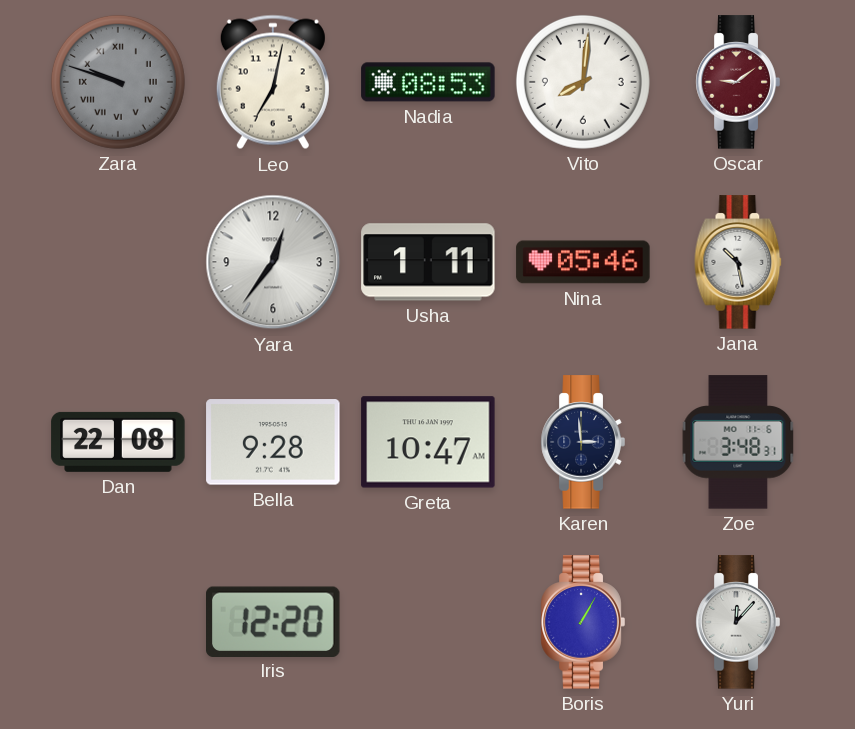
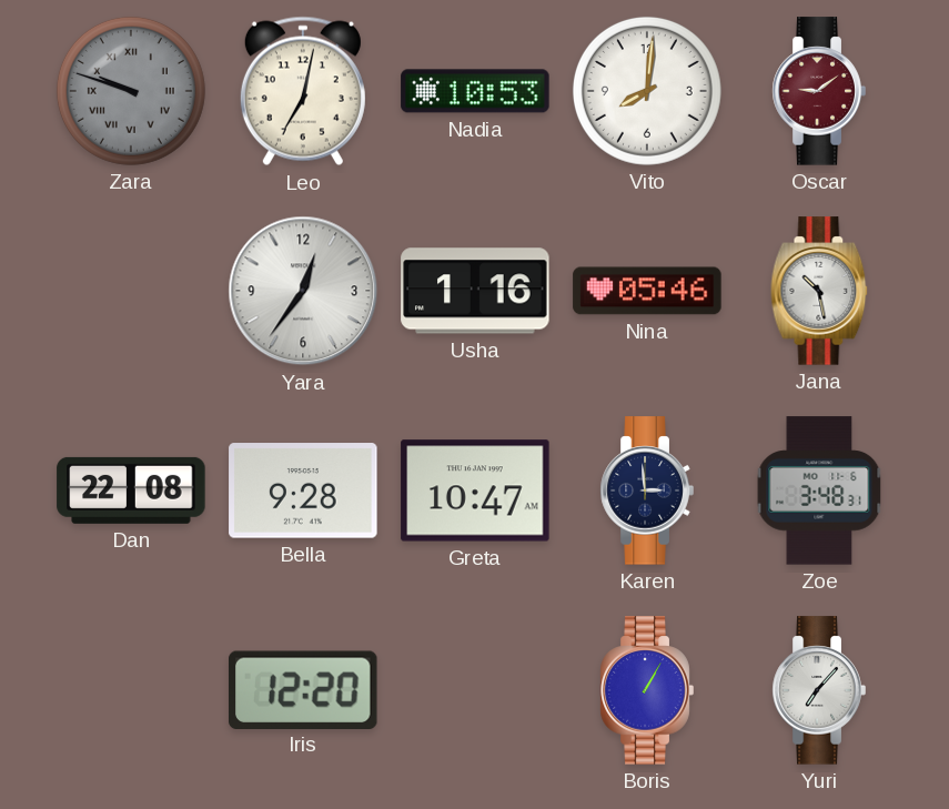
Nadia: 08:53 -> 10:53
Usha: 1:11 -> 1:16
Yuri: 12:07 -> 7:07
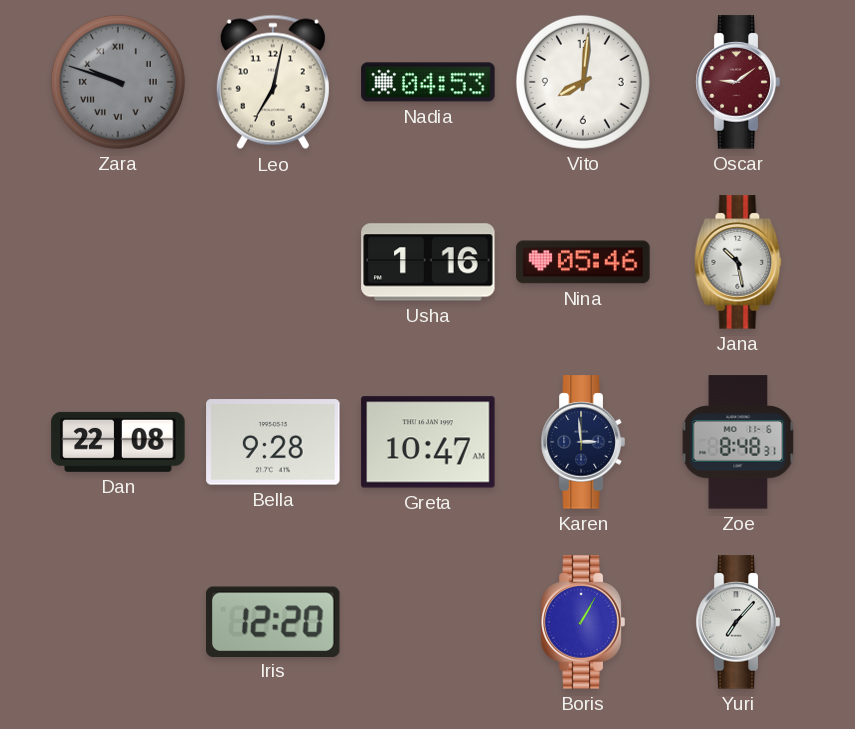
Nadia: 10:53 -> 04:53
Yara: 12:36 -> none
Zoe: 3:48 -> 8:48
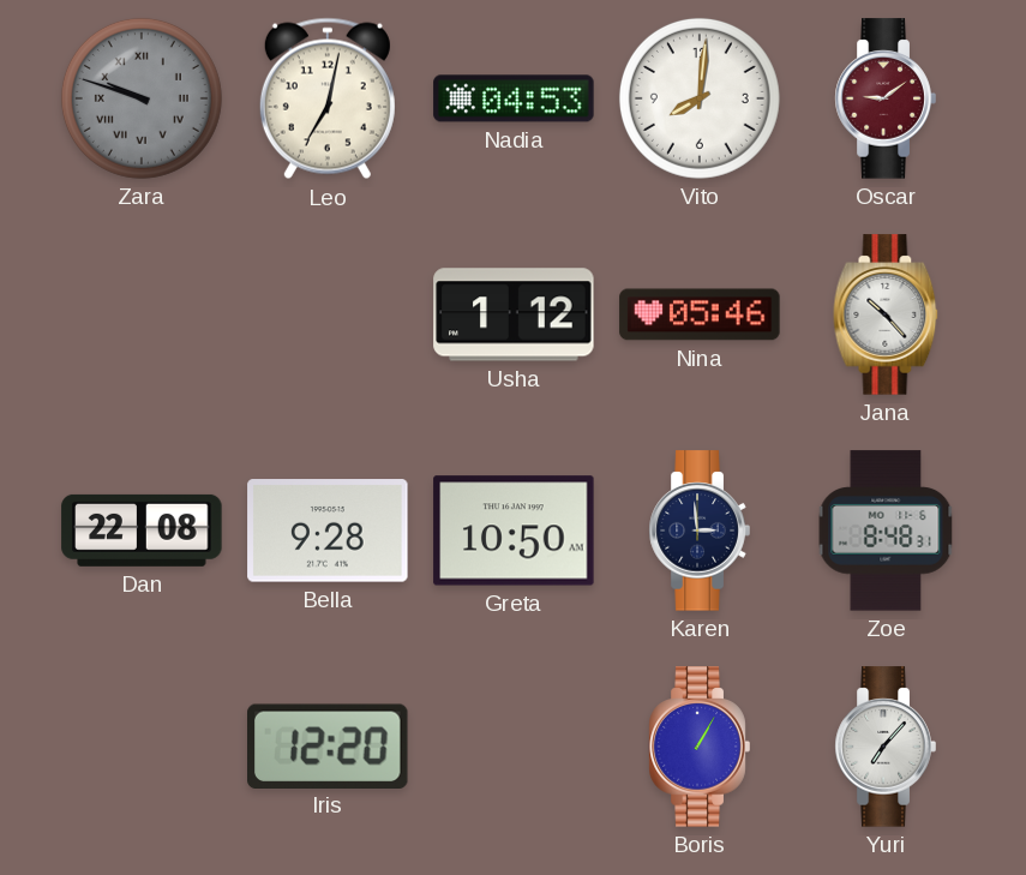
Usha: 1:16 -> 1:12
Jana: 10:28 -> 10:23
Greta: 10:47 -> 10:50
